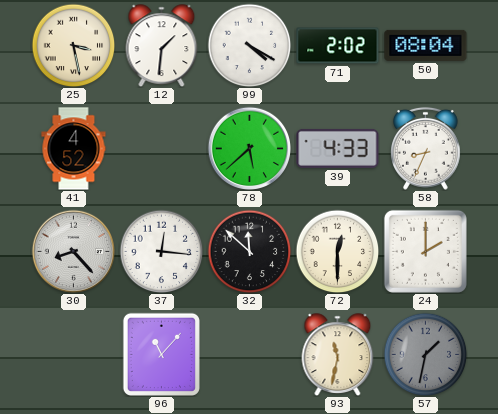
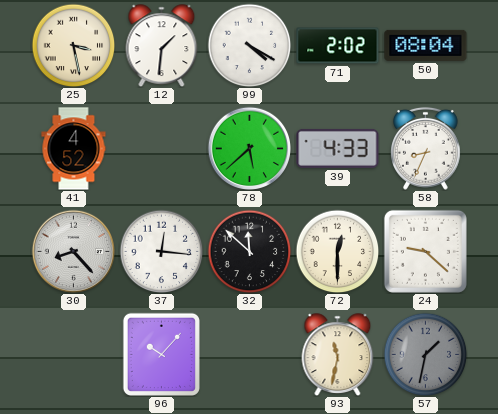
24: 2:00 -> 9:22
96: 11:07 -> 10:07
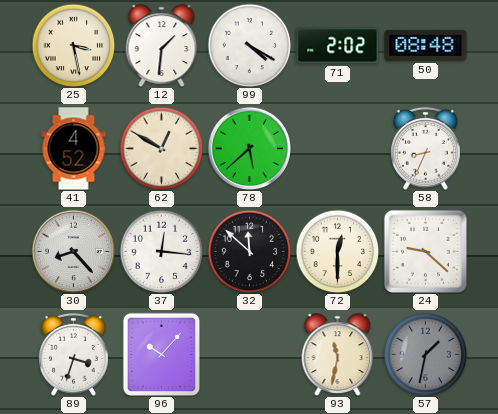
50: 08:04 -> 08:48
62: none -> 12:50
39: 4:33 -> none
89: none -> 3:33
